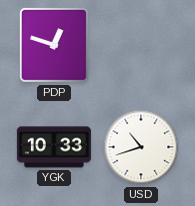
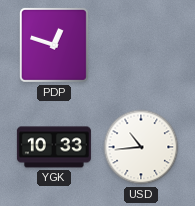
USD: 10:42 -> 10:44
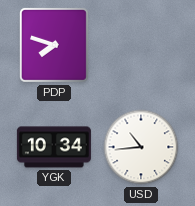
PDP: 12:48 -> 7:48
YGK: 10:33 -> 10:34
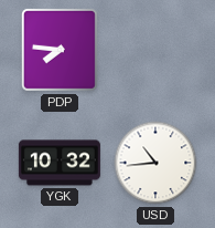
PDP: 7:48 -> 7:46
YGK: 10:34 -> 10:32
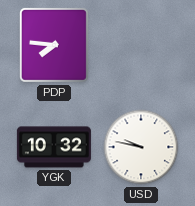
USD: 10:44 -> 9:47
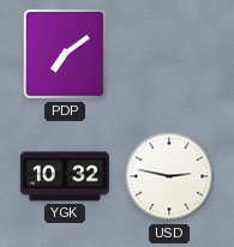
PDP: 7:46 -> 7:09
USD: 9:47 -> 2:47
